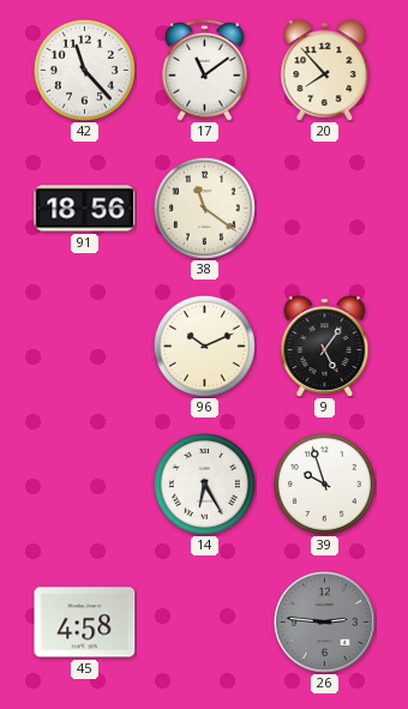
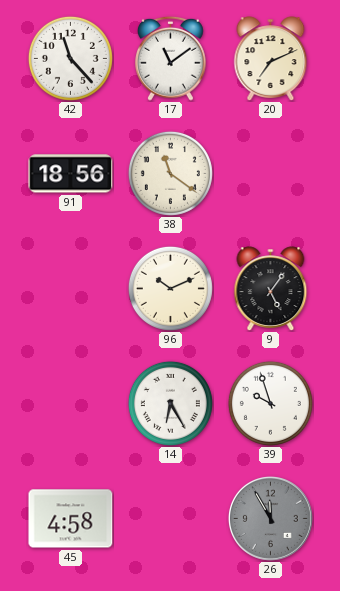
20: 7:53 -> 7:11
26: 2:46 -> 11:55
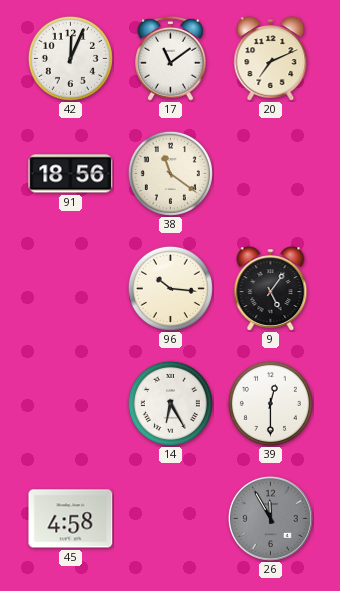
42: 11:23 -> 12:04
96: 10:11 -> 10:16
39: 9:57 -> 12:30
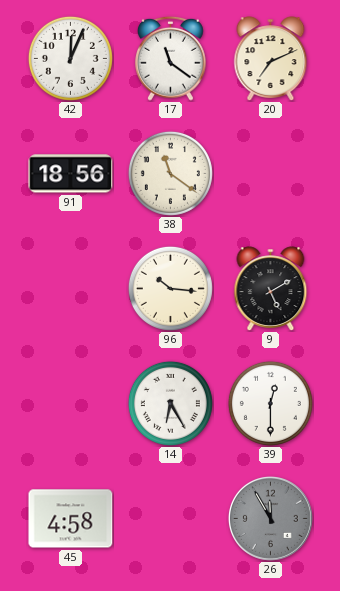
17: 11:09 -> 11:21
9: 5:06 -> 5:10
